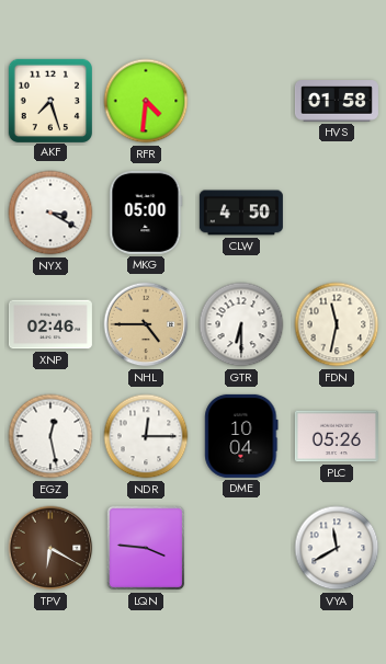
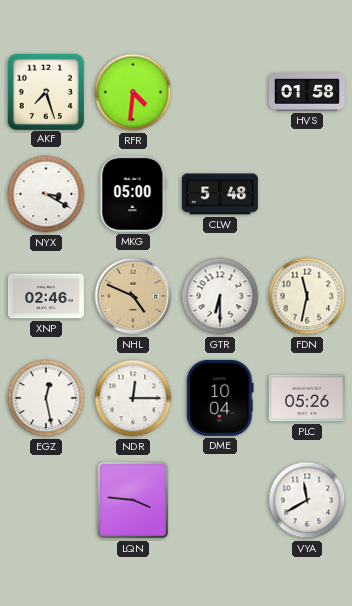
CLW: 4:50 -> 5:48
NHL: 4:45 -> 4:49
TPV: 6:20 -> none
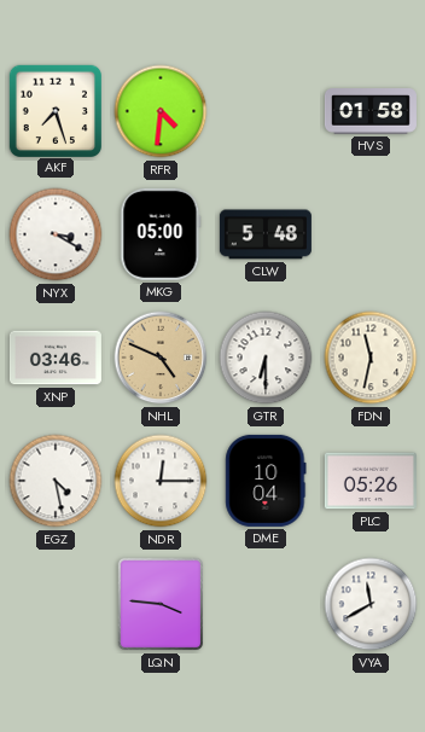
XNP: 02:46 -> 03:46
EGZ: 12:28 -> 4:28
